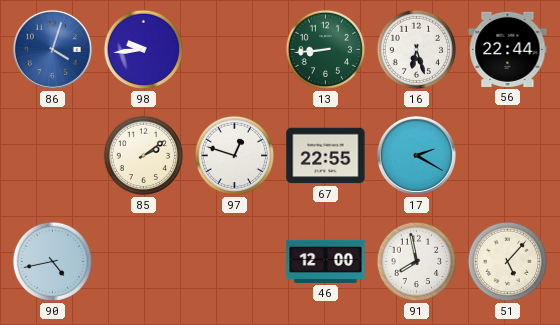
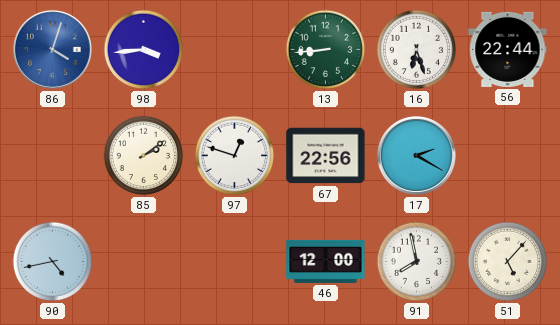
98: 9:44 -> 3:44
67: 22:55 -> 22:56
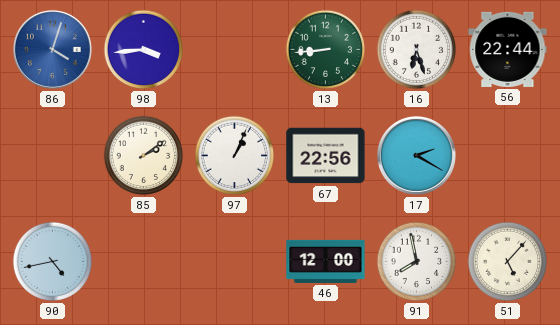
97: 12:48 -> 1:04
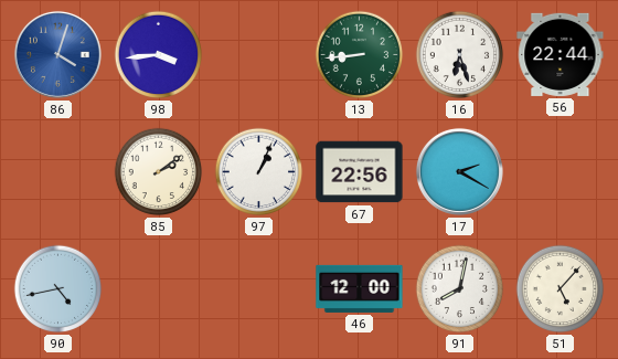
91: 7:58 -> 8:02
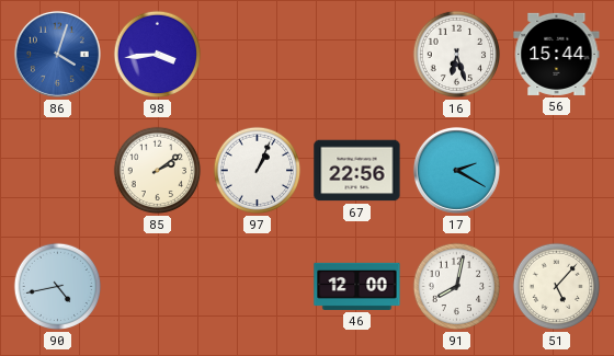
13: 8:44 -> none
56: 22:44 -> 15:44
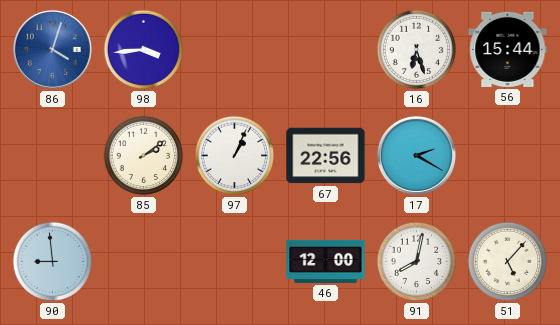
90: 4:43 -> 8:59
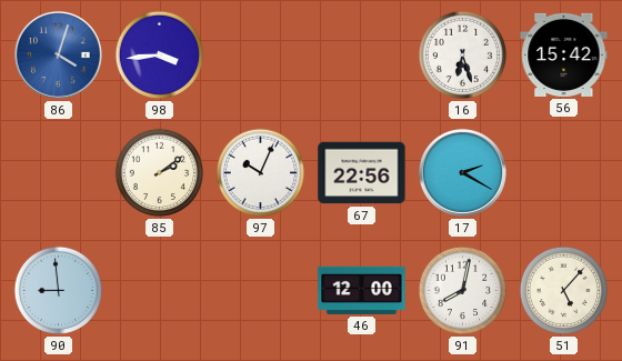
56: 15:44 -> 15:42
97: 1:04 -> 10:04
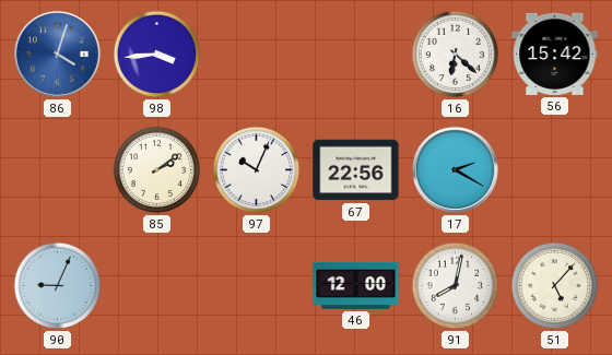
16: 6:27 -> 6:22
90: 8:59 -> 9:04
